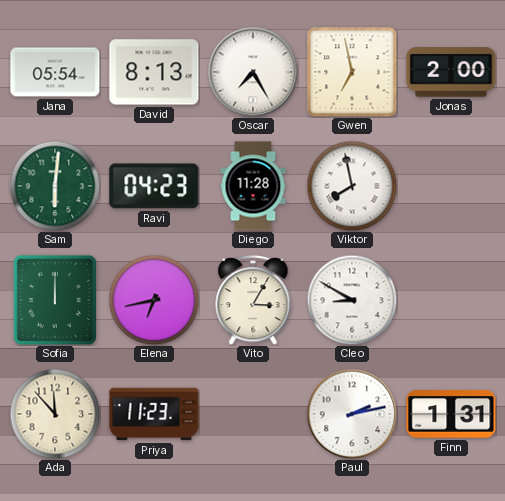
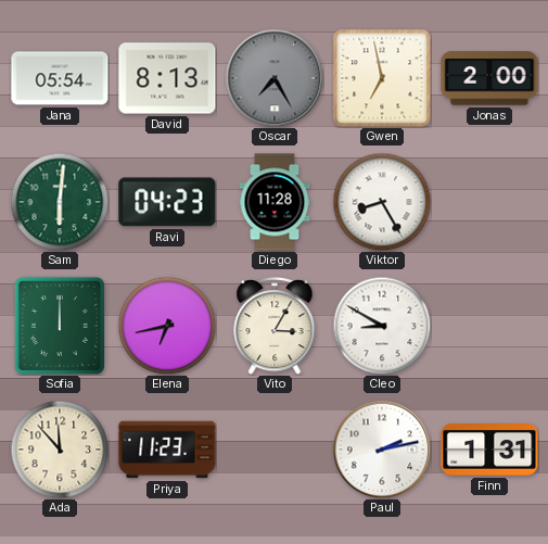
Oscar dial: white -> grey
Viktor: 7:58 -> 8:25
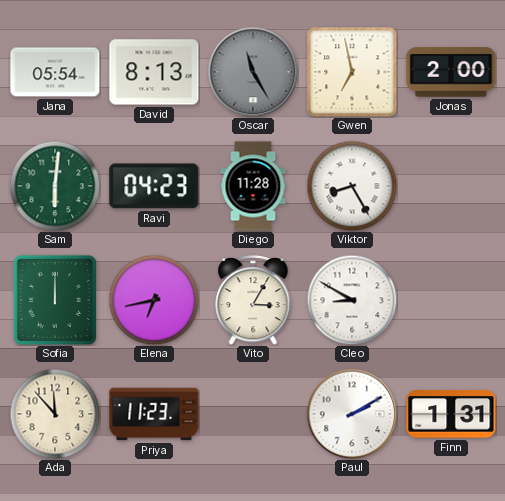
Oscar: 7:25 -> 11:25
Paul: 2:13 -> 2:10
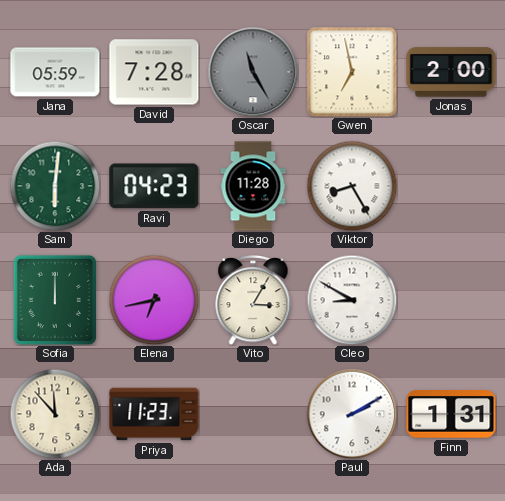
Jana: 05:54 -> 05:59
David: 8:13 -> 7:28
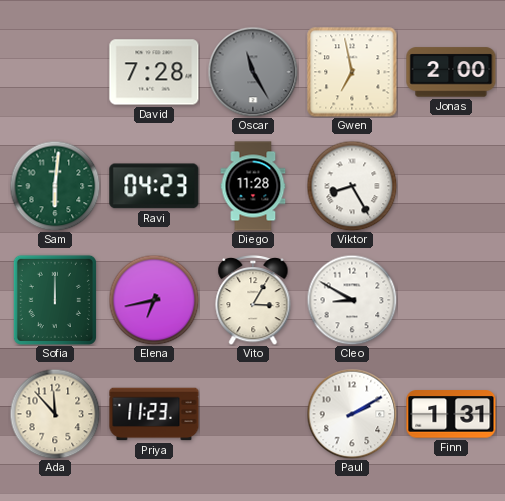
Jana: 05:59 -> none
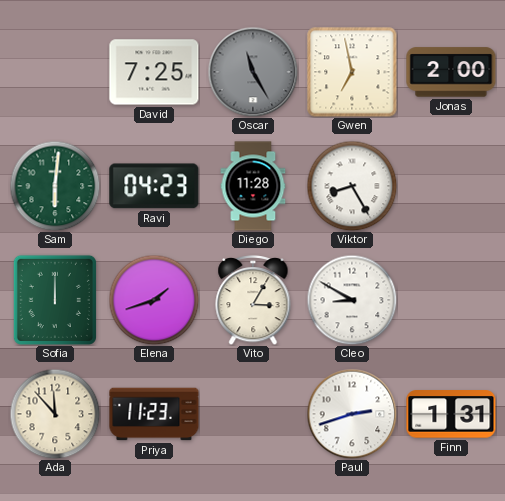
David: 7:28 -> 7:25
Elena: 6:43 -> 1:42
Paul: 2:10 -> 2:42
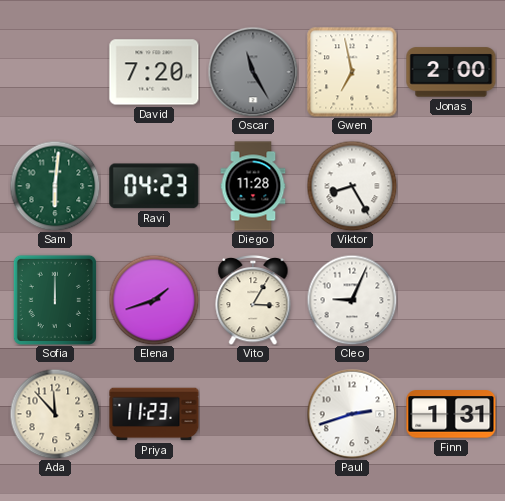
David: 7:25 -> 7:20
Cleo: 8:50 -> 9:04
